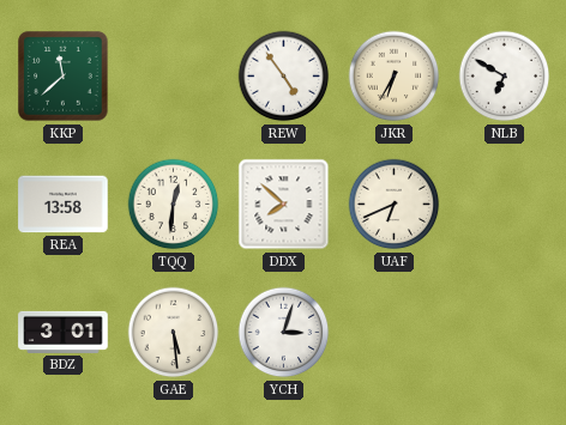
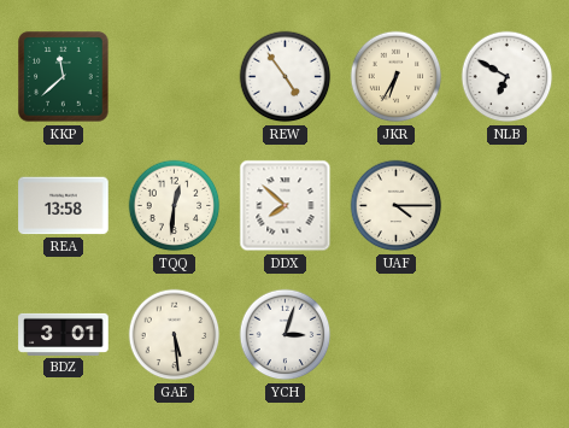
UAF: 6:41 -> 4:15
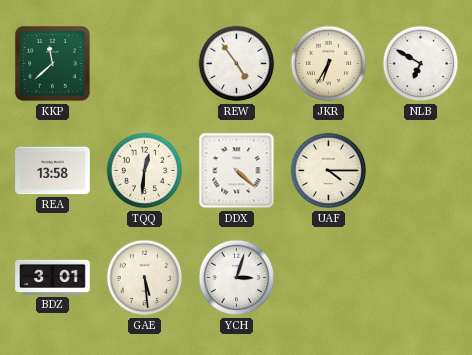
DDX: 7:52 -> 4:22
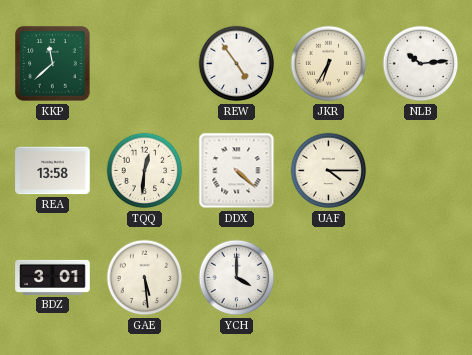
NLB: 6:50 -> 10:14
YCH: 3:03 -> 4:00
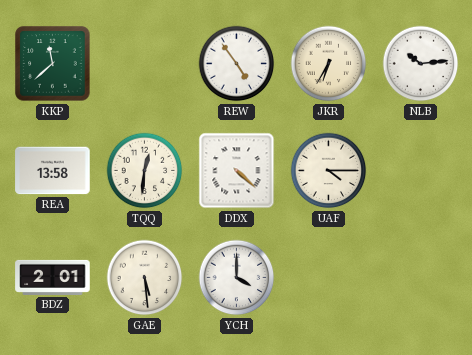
BDZ: 3:01 -> 2:01
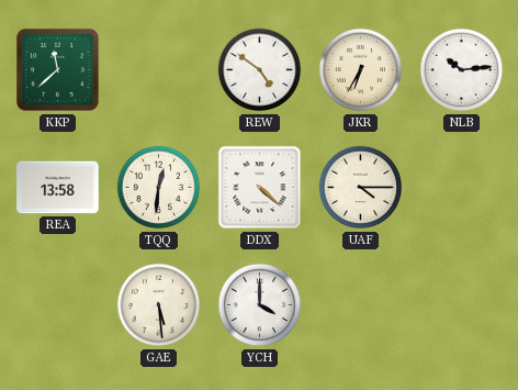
REW: 4:54 -> 4:51
BDZ: 2:01 -> none
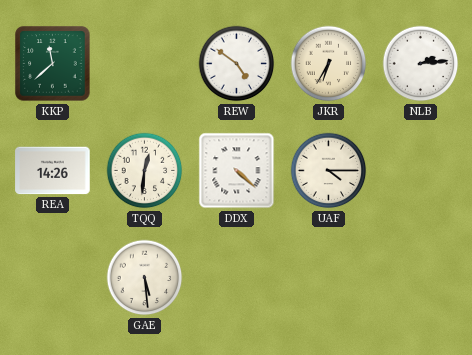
NLB: 10:14 -> 2:14
REA: 13:58 -> 14:26
YCH: 4:00 -> none
